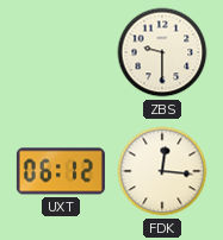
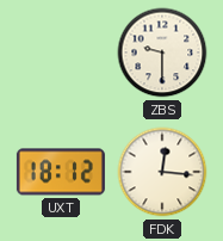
UXT: 06:12 -> 18:12
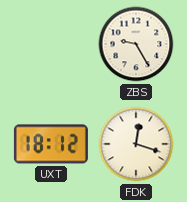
ZBS: 9:30 -> 9:25
FDK: 12:16 -> 12:18
